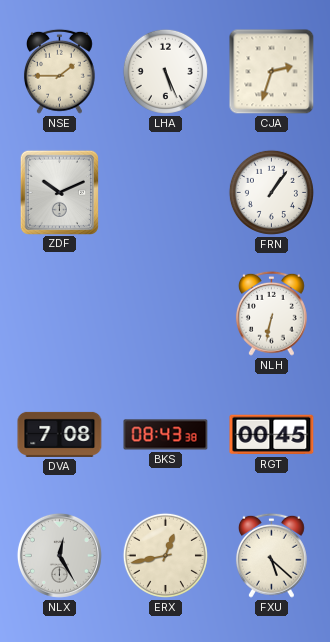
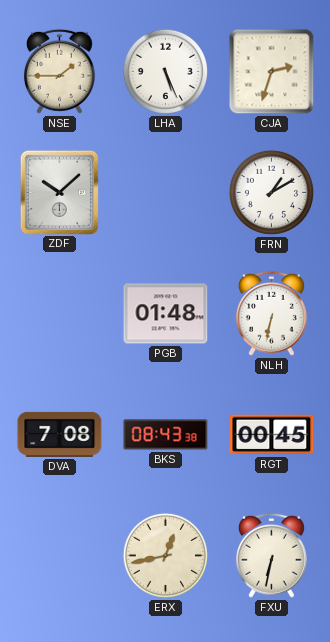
ZDF: 10:11 -> 10:08
FRN: 1:06 -> 1:10
PGB: none -> 01:48
NLX: 12:25 -> none
FXU: 5:22 -> 6:32
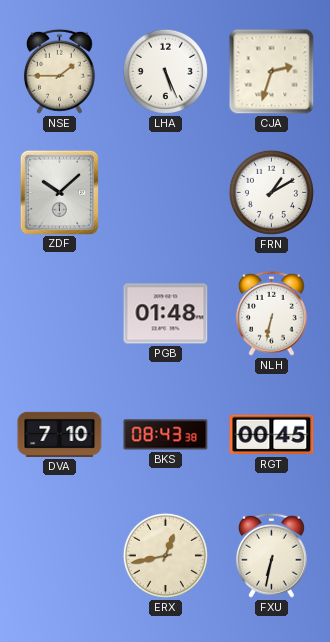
DVA: 7:08 -> 7:10
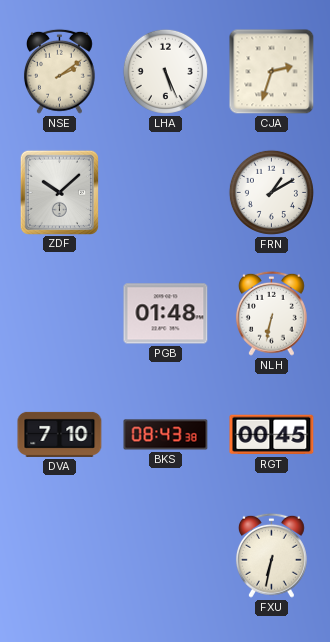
NSE: 1:45 -> 2:09
ERX: 12:43 -> none
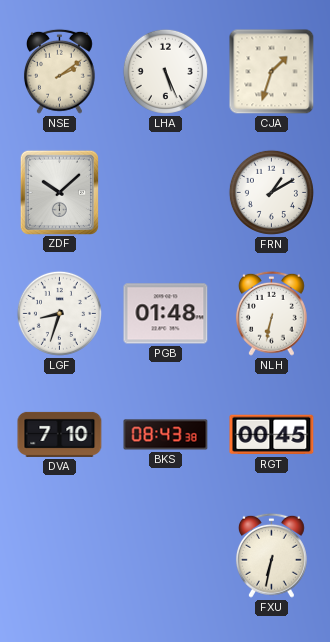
CJA: 2:33 -> 1:33
LGF: none -> 8:33
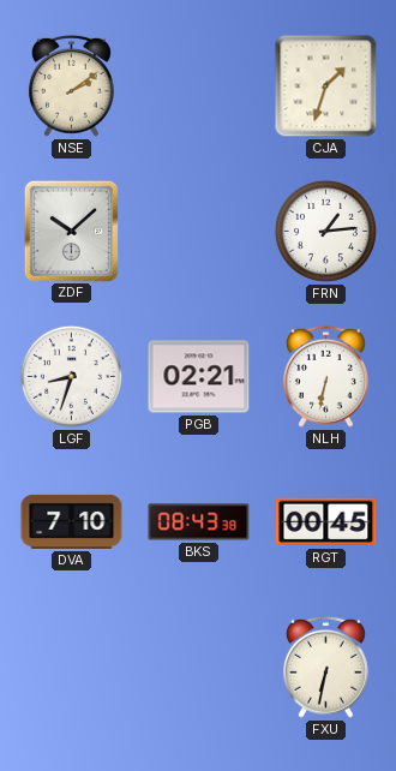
LHA: 5:26 -> none
FRN: 1:10 -> 1:14
PGB: 01:48 -> 02:21
